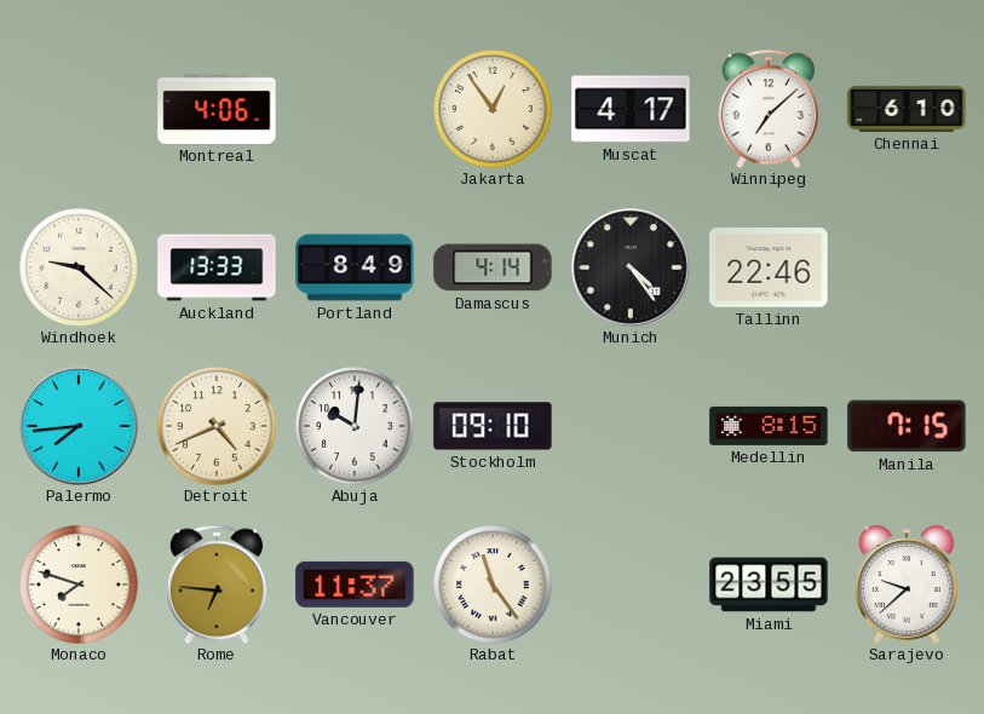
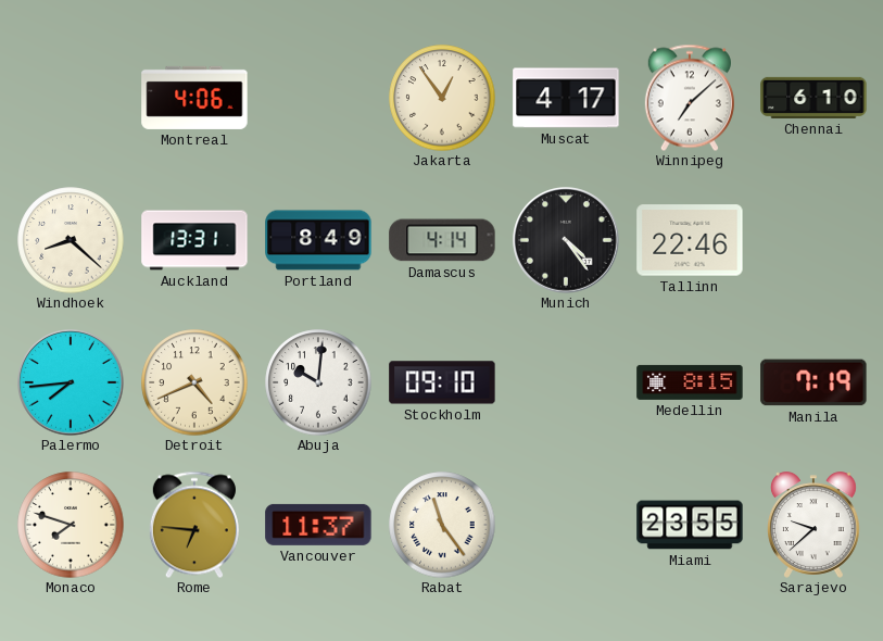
Windhoek: 9:22 -> 8:22
Auckland: 13:33 -> 13:31
Manila: 7:15 -> 7:19
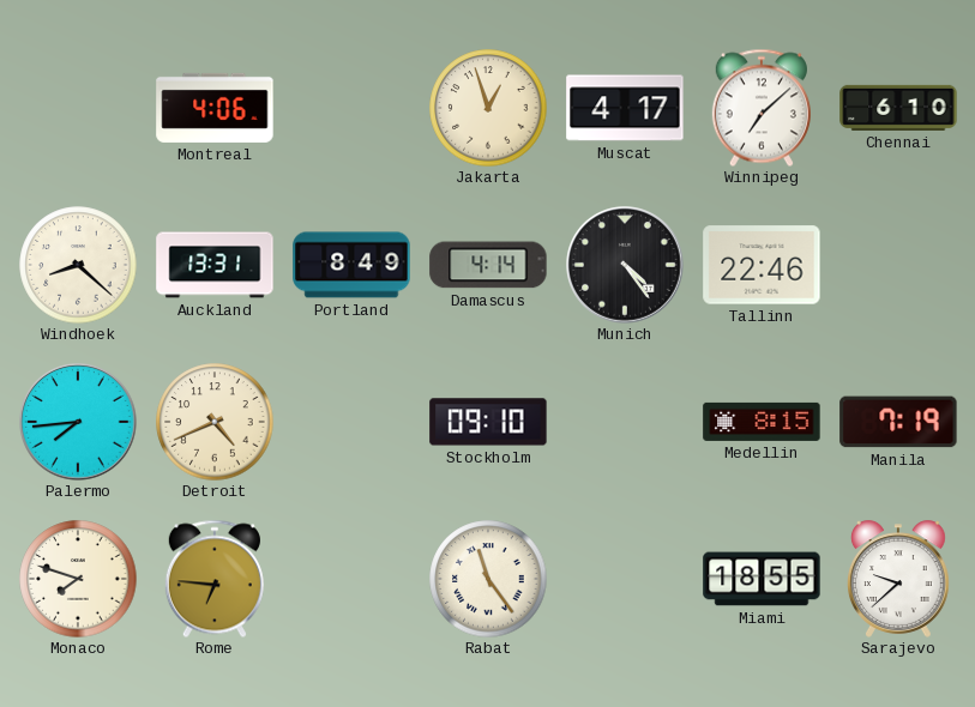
Jakarta: 12:54 -> 12:57
Abuja: 10:01 -> none
Vancouver: 11:37 -> none
Miami: 23:55 -> 18:55
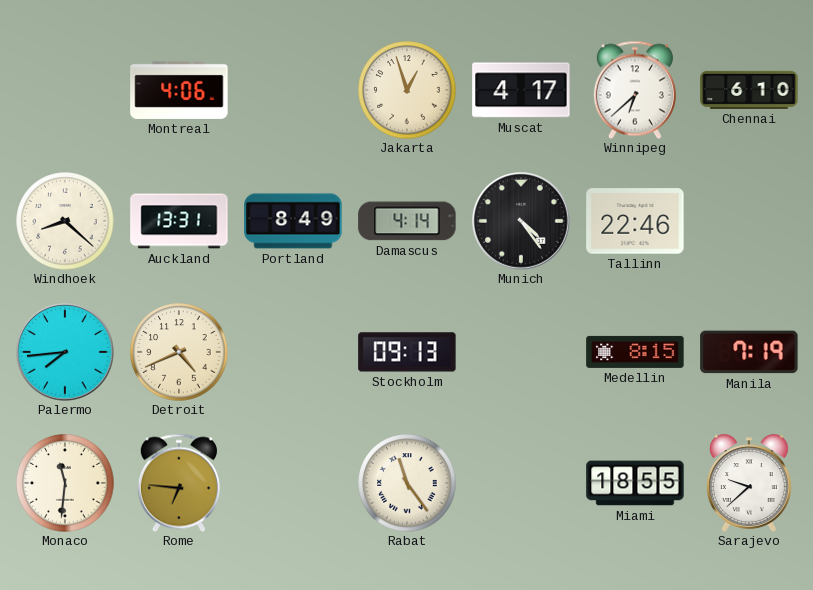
Winnipeg: 7:08 -> 6:38
Stockholm: 09:10 -> 09:13
Monaco: 7:48 -> 11:31
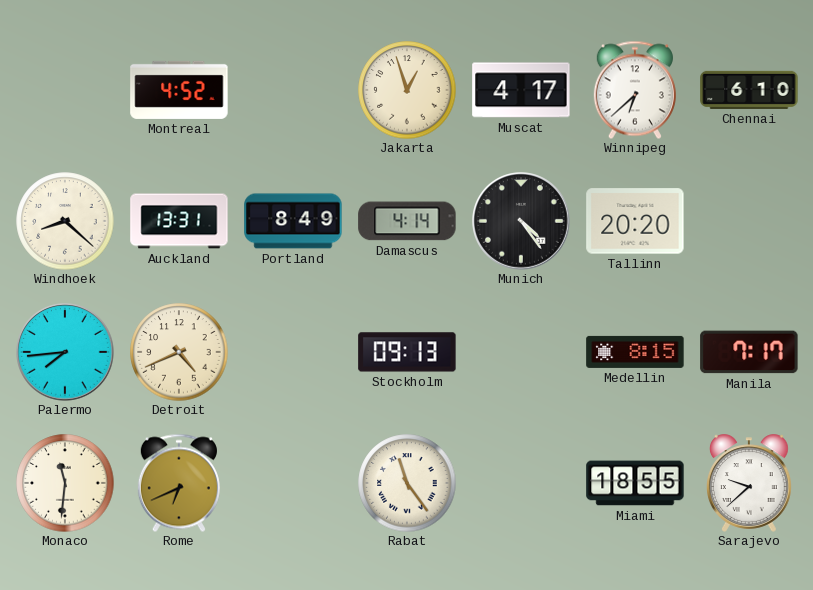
Montreal: 4:06 -> 4:52
Tallinn: 22:46 -> 20:20
Manila: 7:19 -> 7:17
Rome: 6:46 -> 6:41
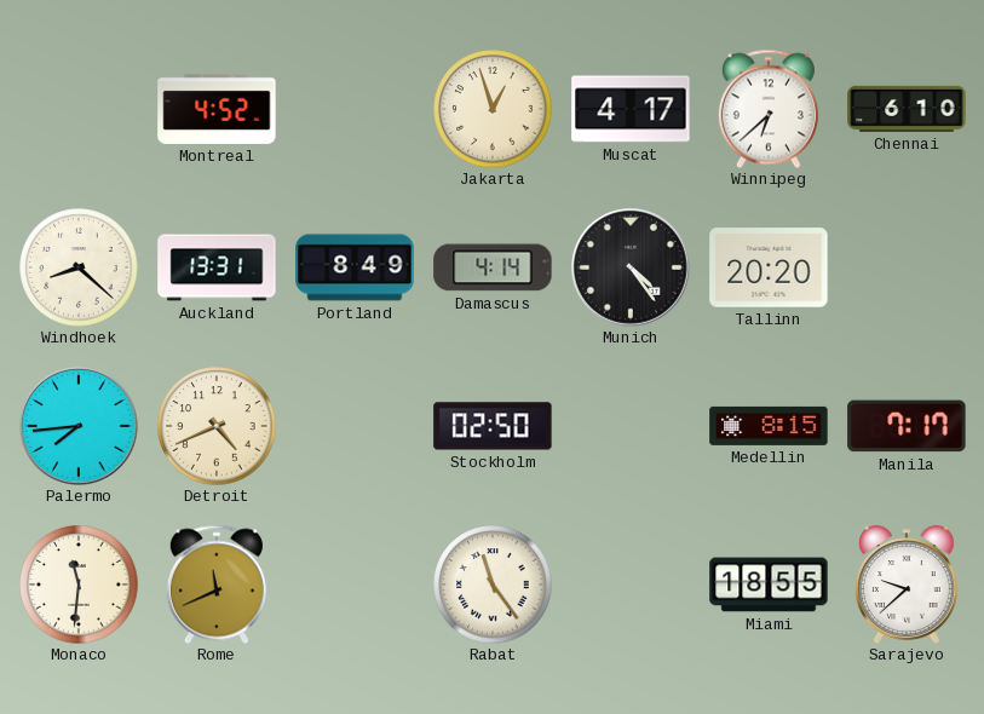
Stockholm: 09:13 -> 02:50
Rome: 6:41 -> 11:41
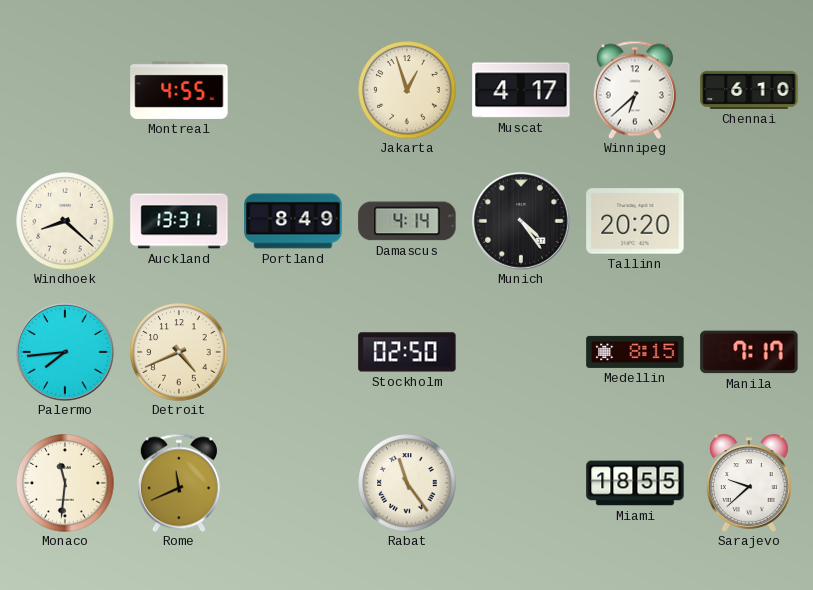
Montreal: 4:52 -> 4:55
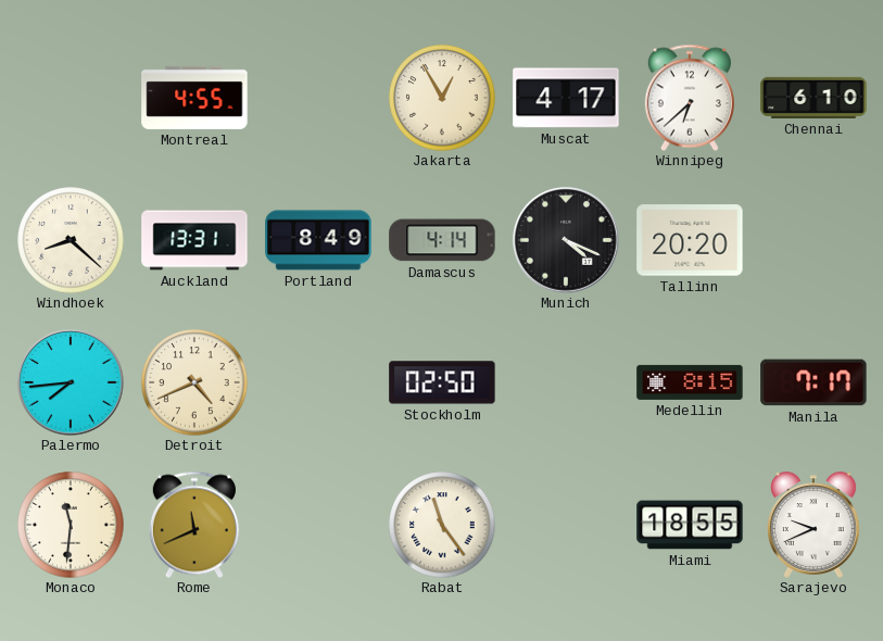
Jakarta: 12:57 -> 12:55
Munich: 4:24 -> 4:19
Sarajevo: 9:38 -> 9:41
